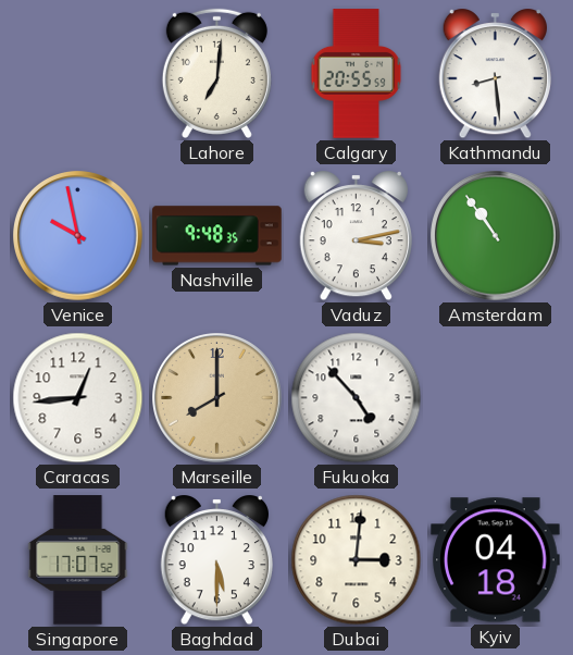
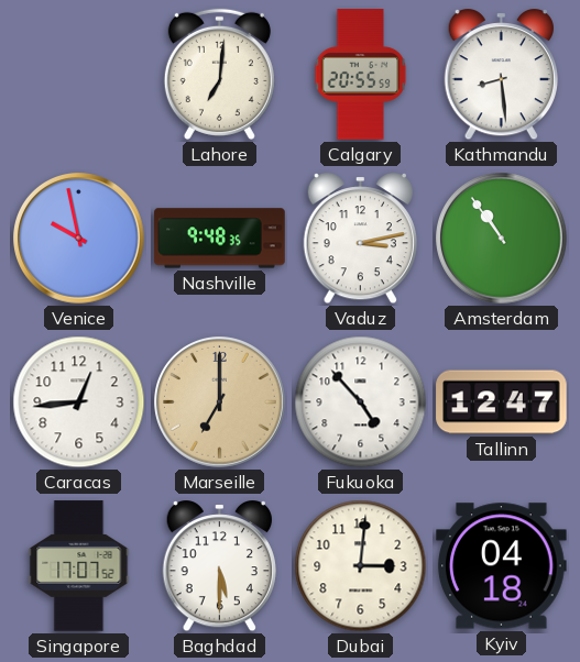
Marseille: 8:00 -> 7:00
Tallinn: none -> 12:47
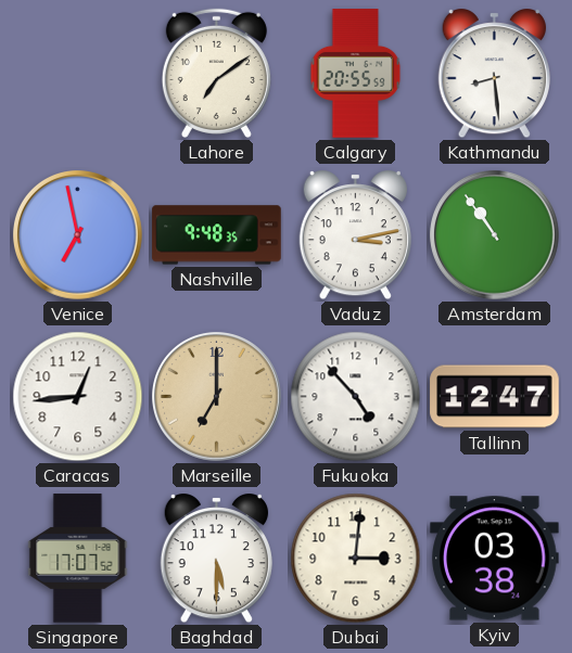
Lahore: 7:01 -> 7:09
Venice: 9:58 -> 6:58
Kyiv: 04:18 -> 03:38
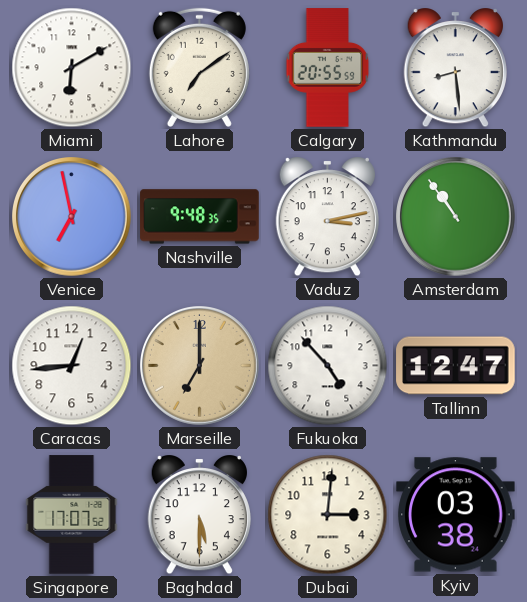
Miami: none -> 6:10
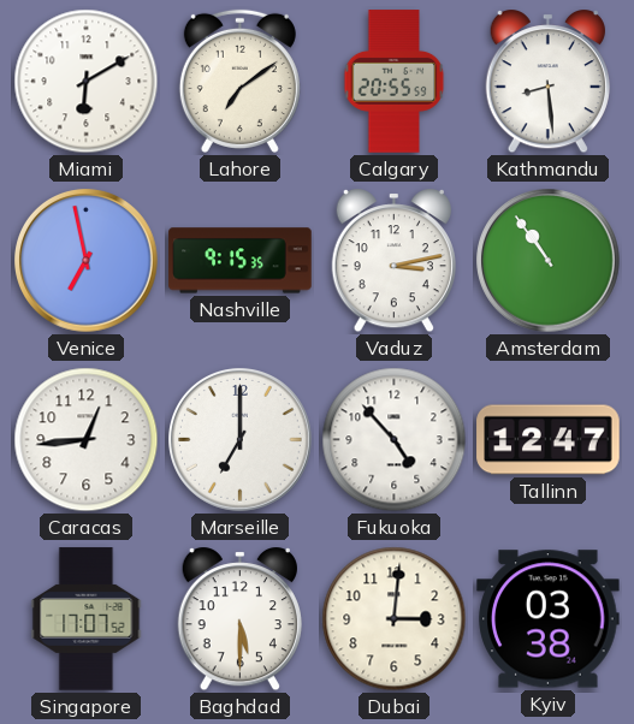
Nashville: 9:48 -> 9:15
Marseille dial: champagne -> white
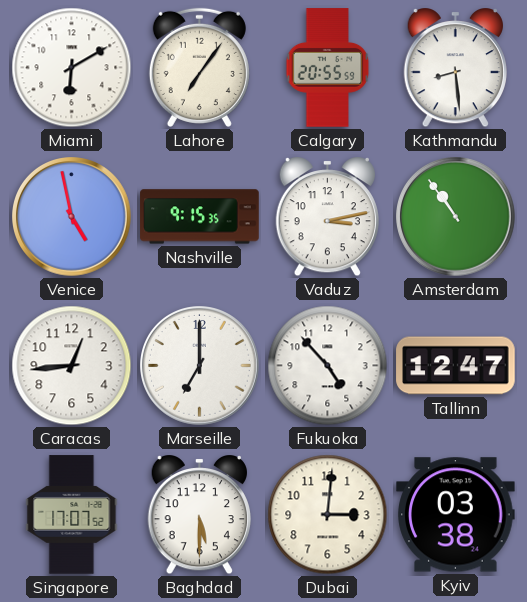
Lahore: 7:09 -> 7:06
Venice: 6:58 -> 4:58
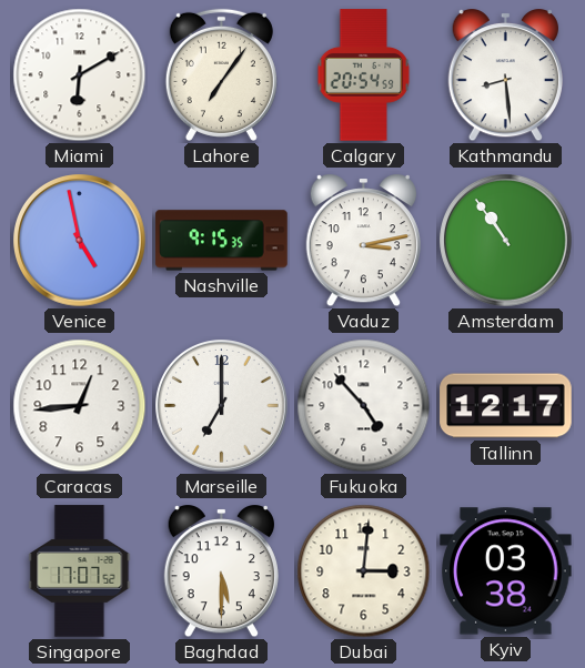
Calgary: 20:55 -> 20:54
Tallinn: 12:47 -> 12:17
